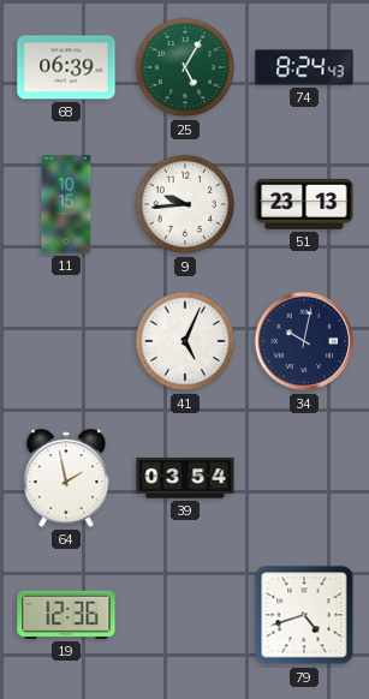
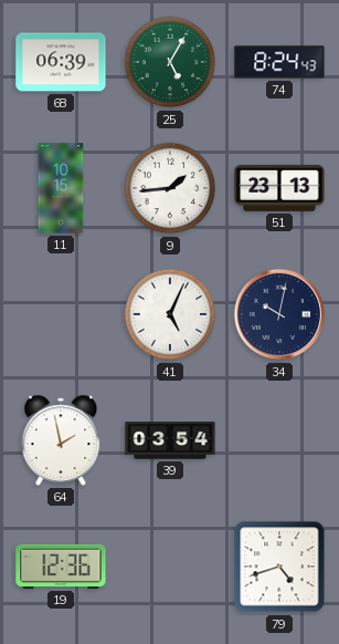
9: 9:44 -> 1:44
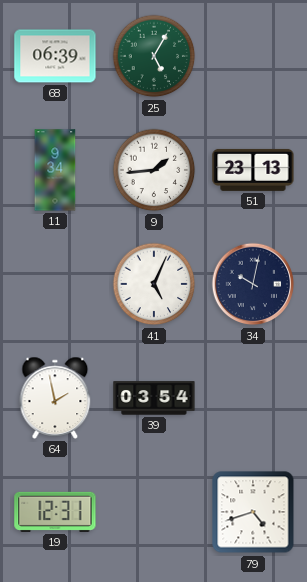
74: 8:24 -> none
11: 10:15 -> 9:34
19: 12:36 -> 12:31
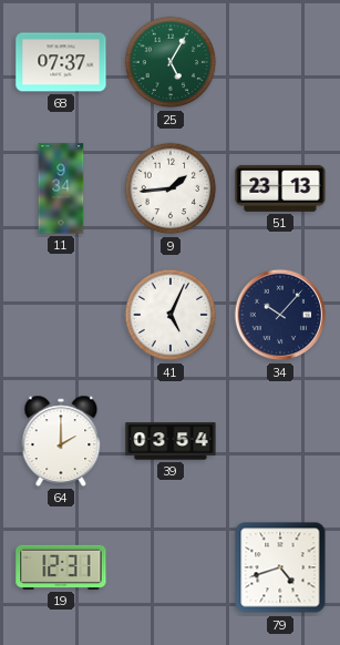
68: 06:39 -> 07:37
34: 10:02 -> 10:07
64: 1:58 -> 2:00
